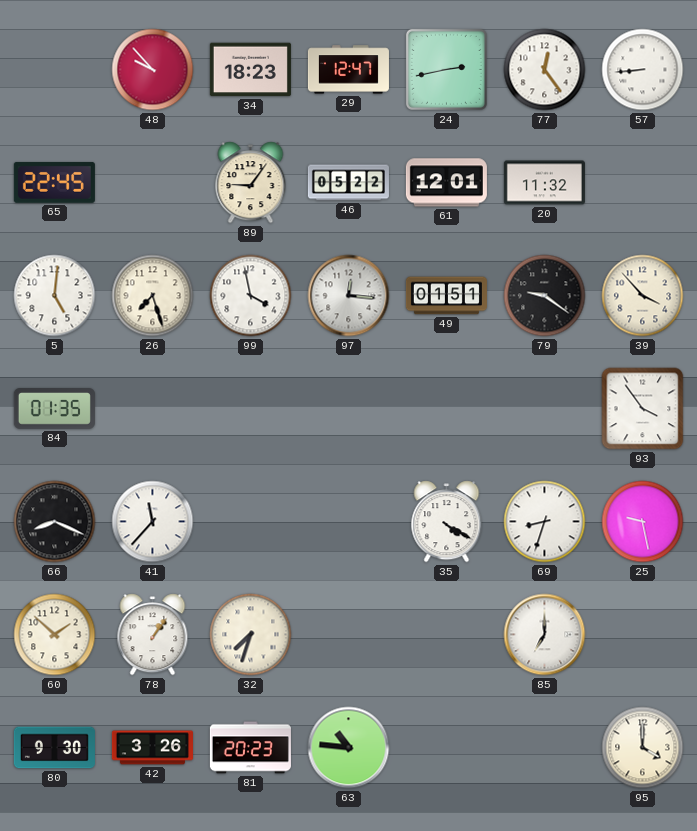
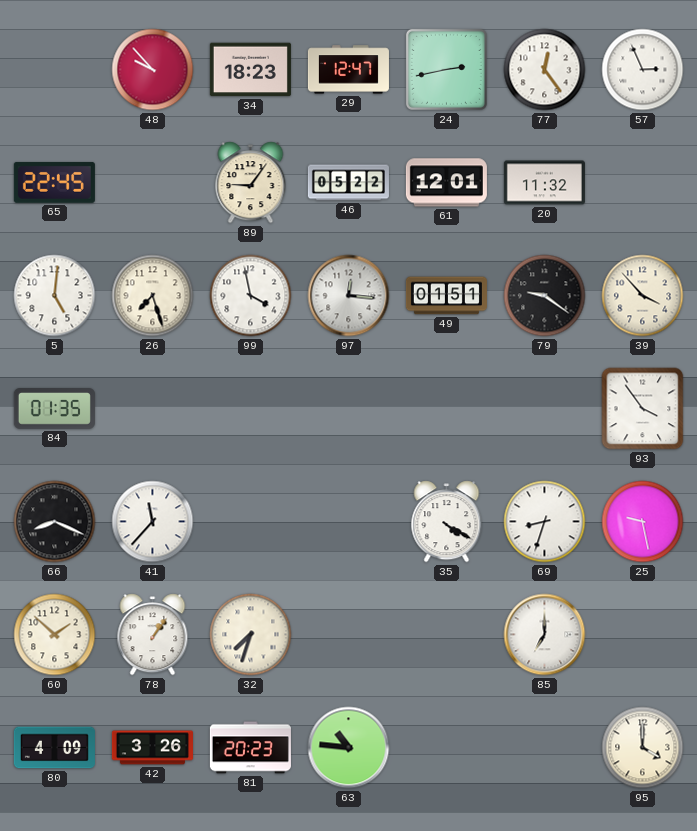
57: 8:44 -> 2:56
80: 9:30 -> 4:09
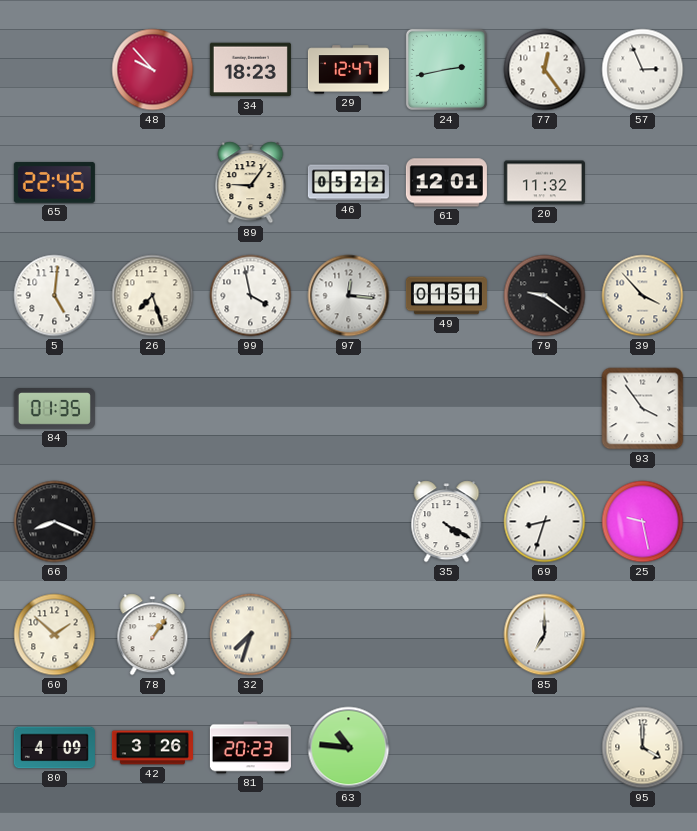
41: 11:37 -> none
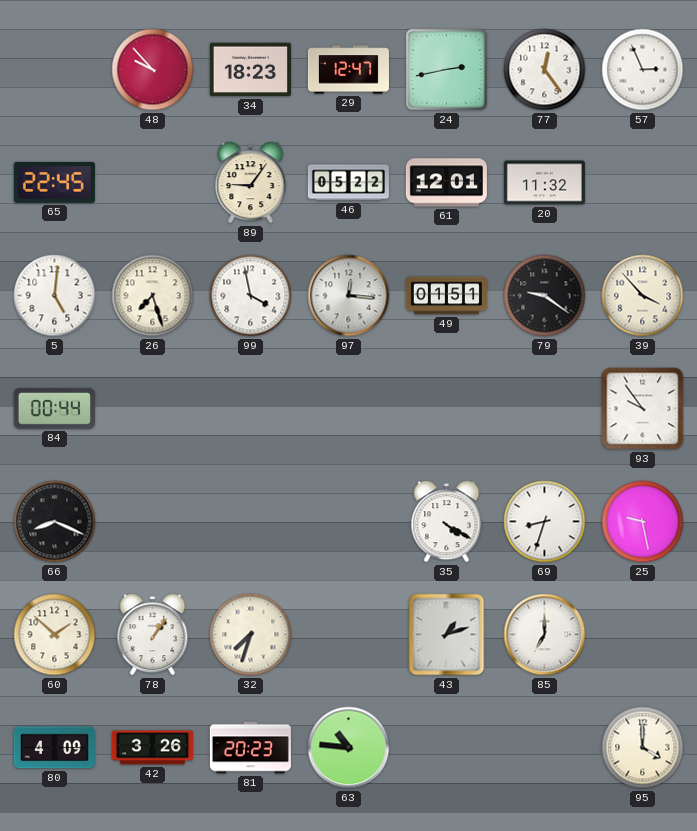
84: 01:35 -> 00:44
93: 3:54 -> 9:54
43: none -> 1:12
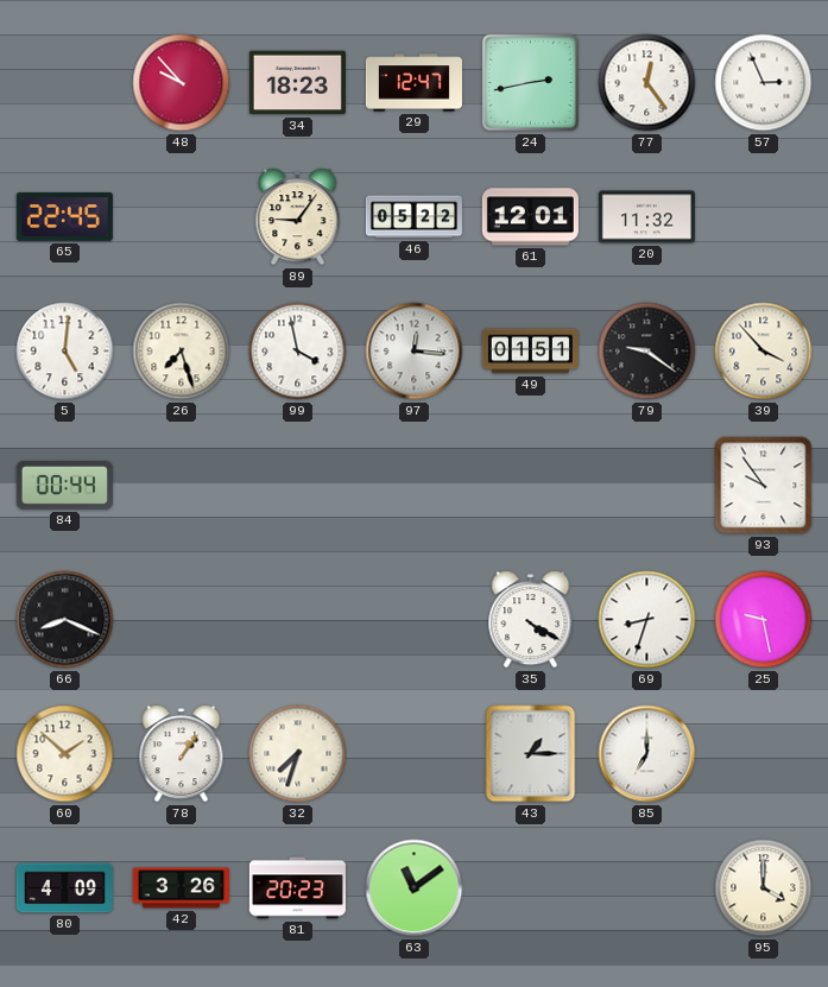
43: 1:12 -> 1:15
63: 10:46 -> 11:09
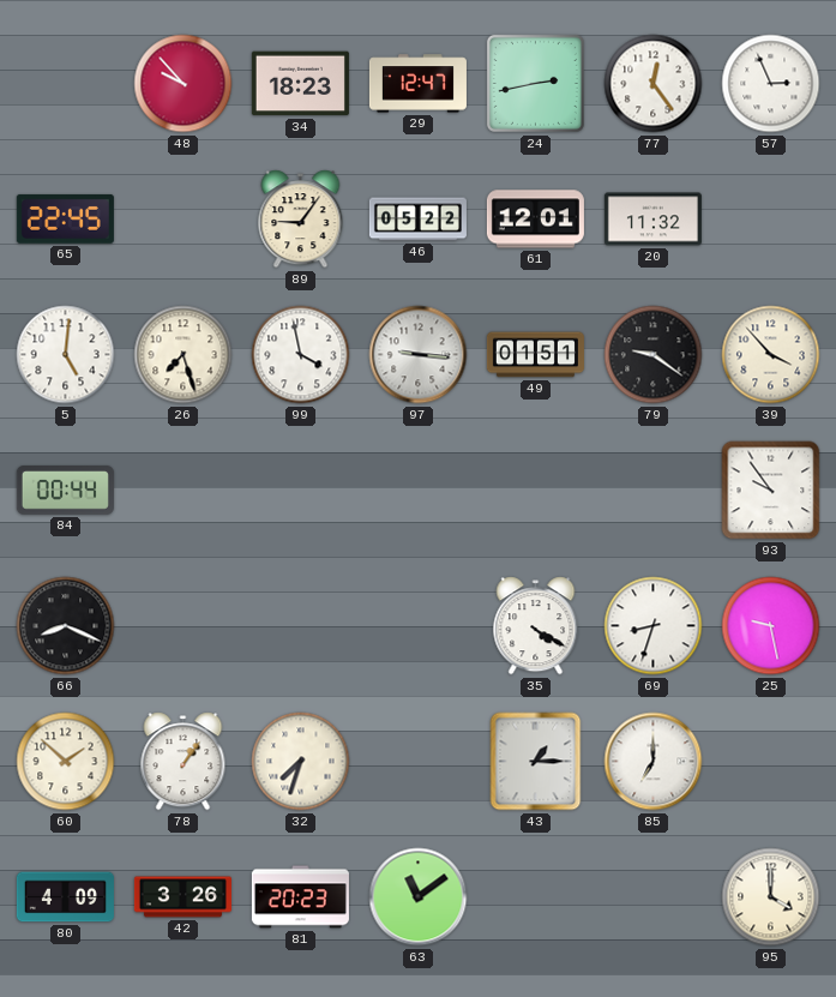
97: 12:16 -> 9:16
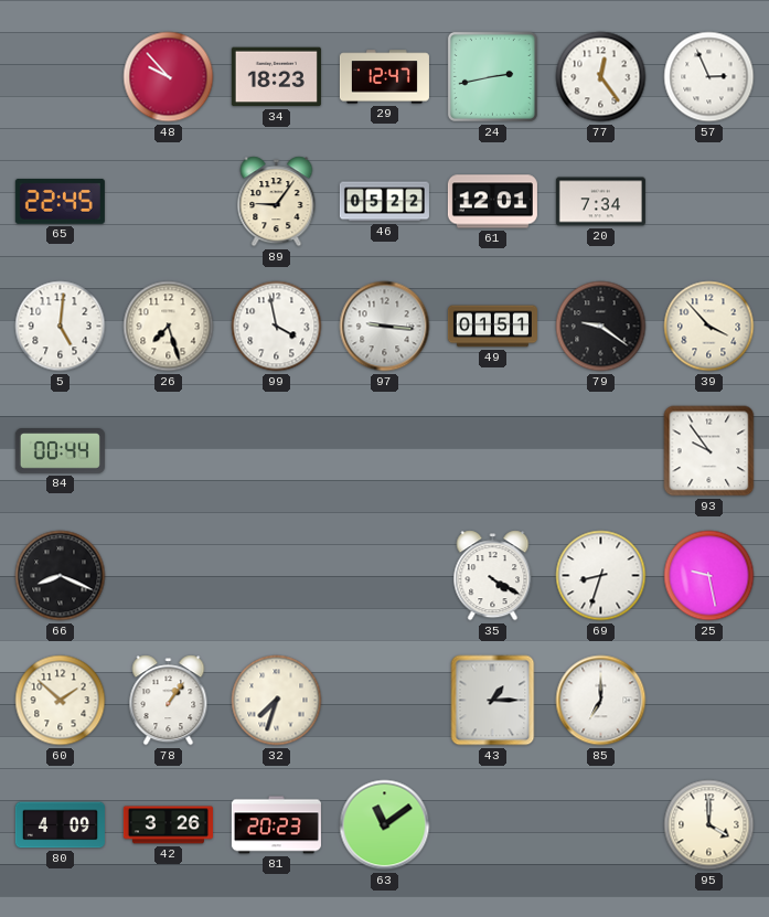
20: 11:32 -> 7:34
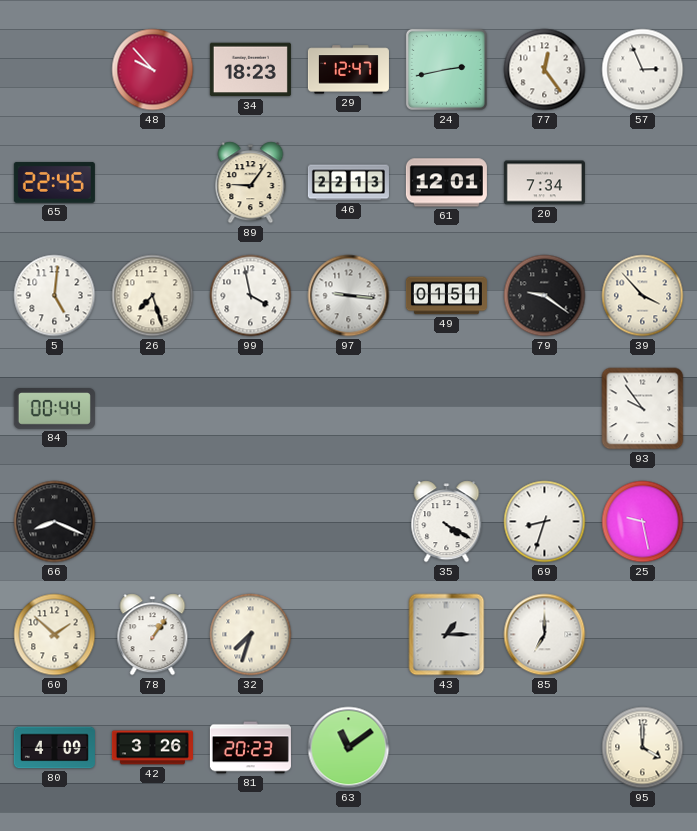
46: 05:22 -> 22:13
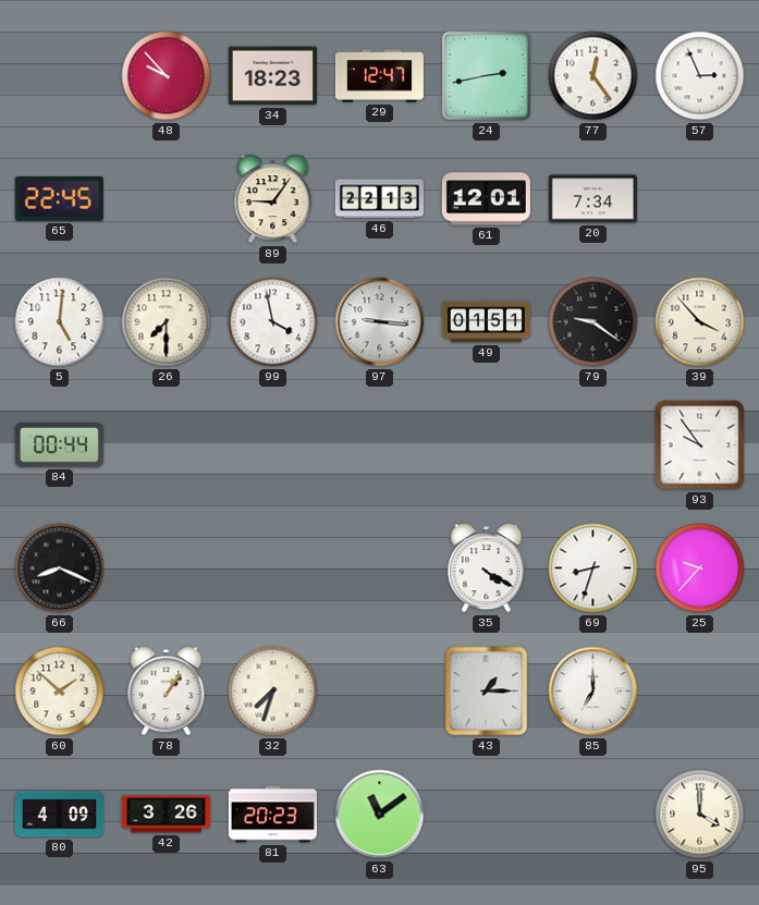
26: 7:27 -> 7:30
25: 9:28 -> 9:37
